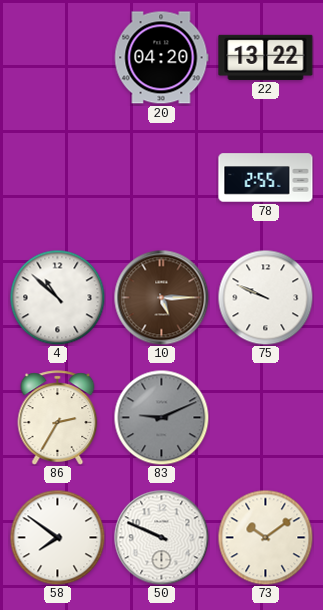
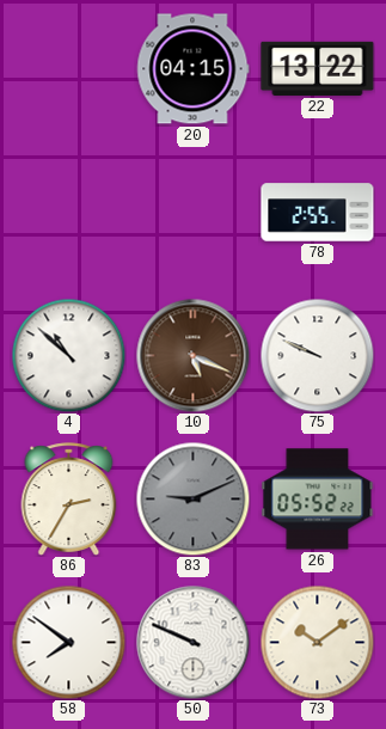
20: 04:20 -> 04:15
10: 5:15 -> 5:19
26: none -> 05:52
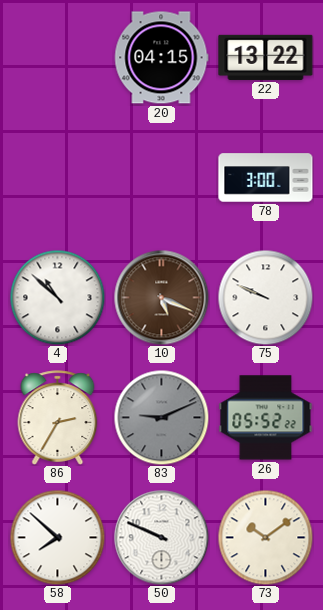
78: 2:55 -> 3:00
58: 7:51 -> 7:52
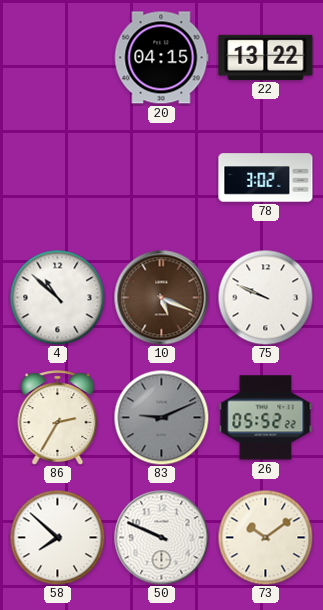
78: 3:00 -> 3:02
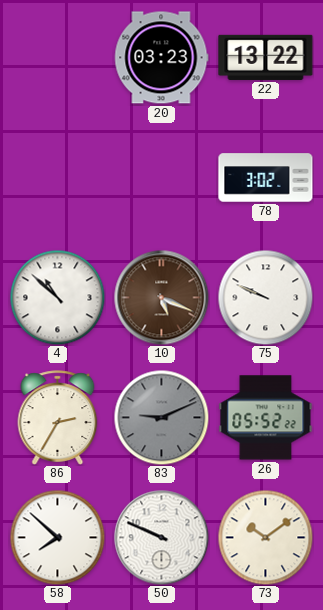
20: 04:15 -> 03:23
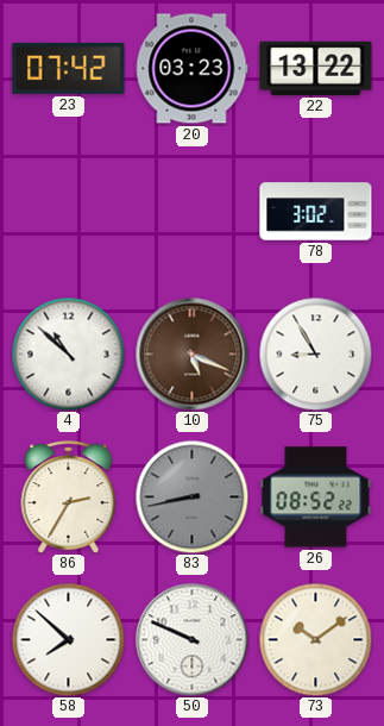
23: none -> 07:42
75: 9:49 -> 8:55
83: 9:11 -> 8:43
26: 05:52 -> 08:52
